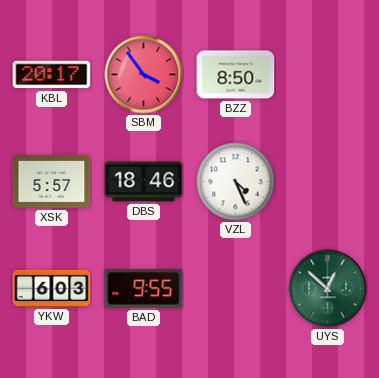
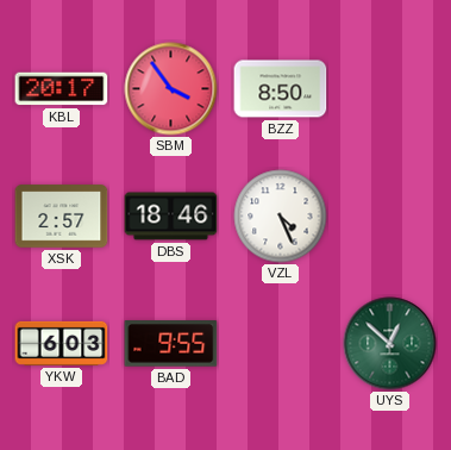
XSK: 5:57 -> 2:57
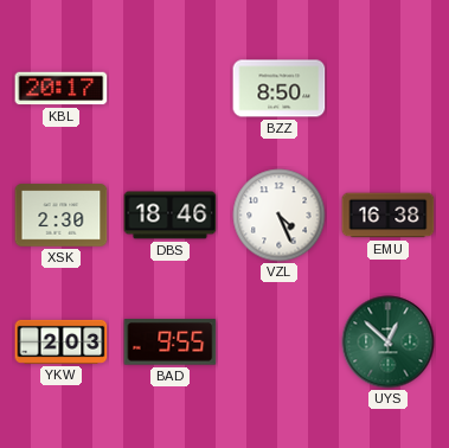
SBM: 3:54 -> none
XSK: 2:57 -> 2:30
EMU: none -> 16:38
YKW: 6:03 -> 2:03
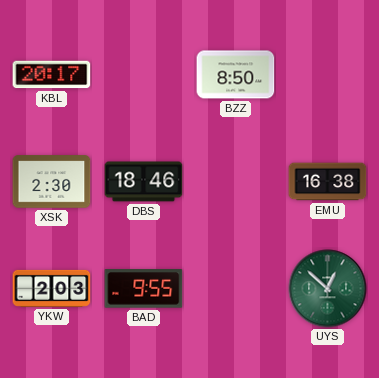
VZL: 4:26 -> none
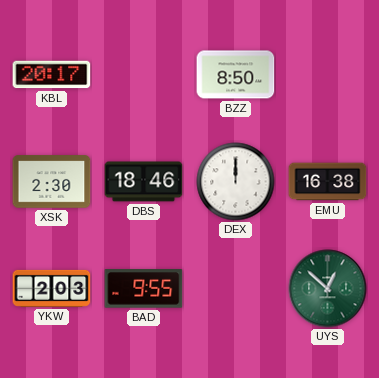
DEX: none -> 12:00
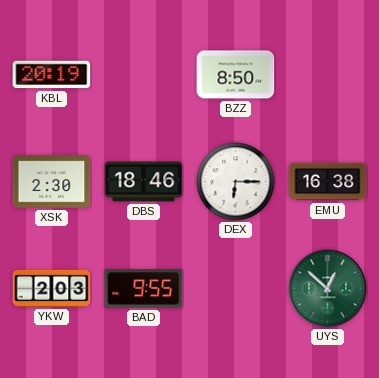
KBL: 20:17 -> 20:19
DEX: 12:00 -> 6:15
